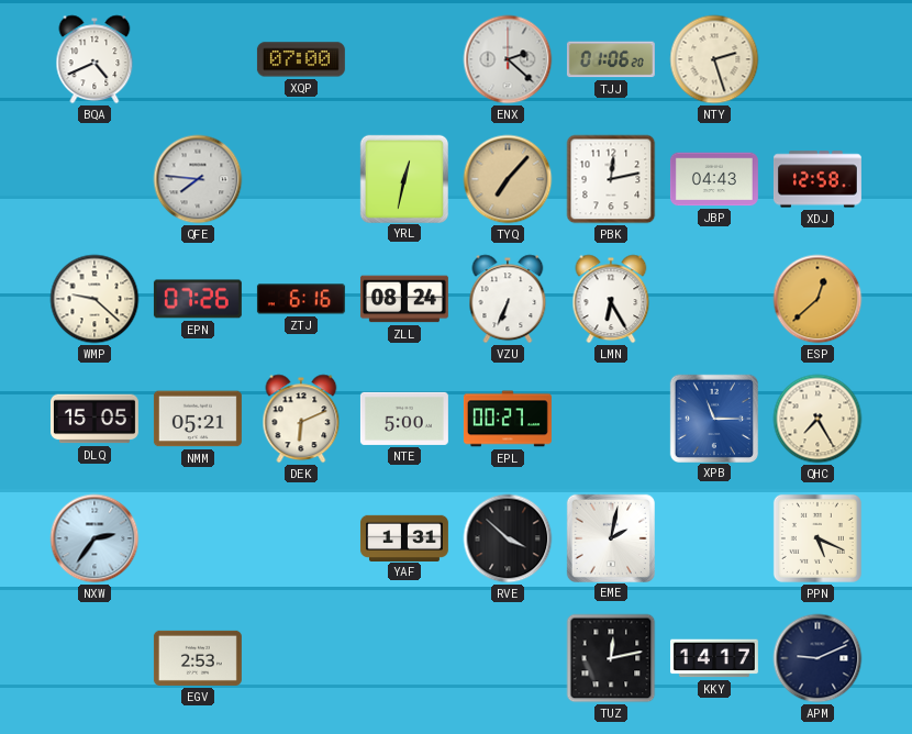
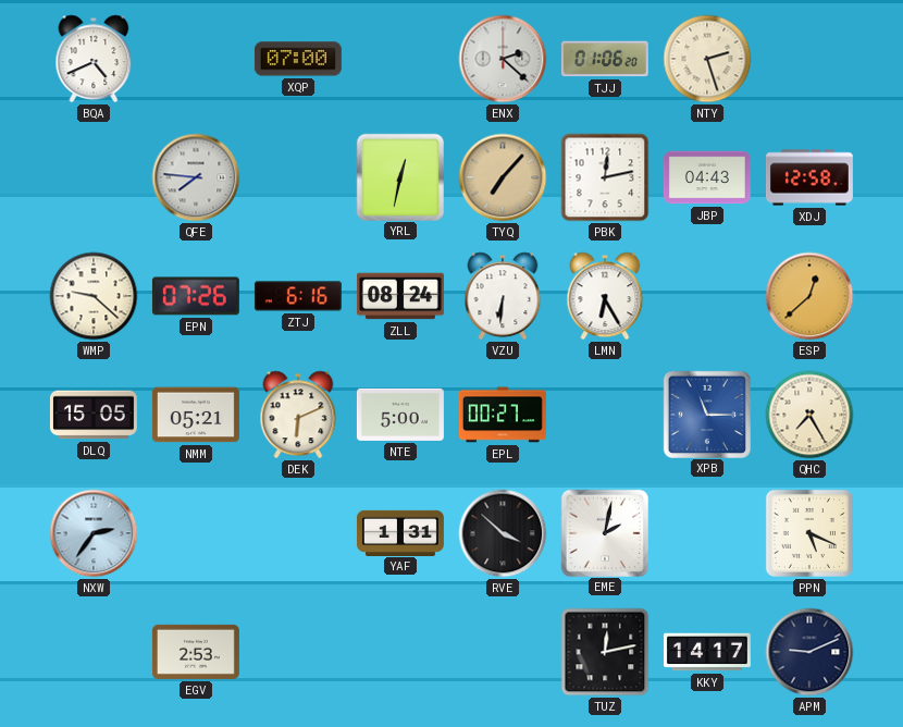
VZU: 6:34 -> 6:31
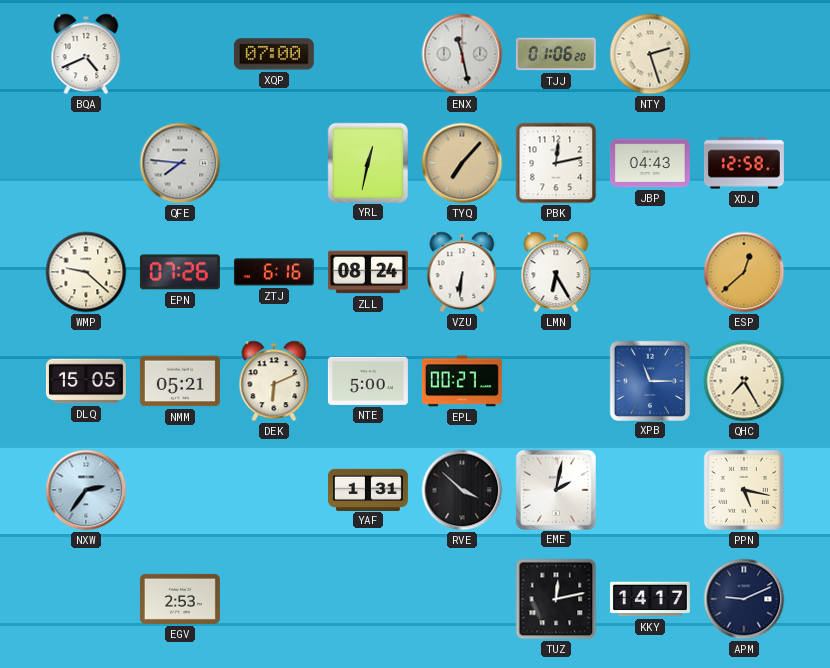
ENX: 2:22 -> 11:28
PPN: 5:19 -> 5:17
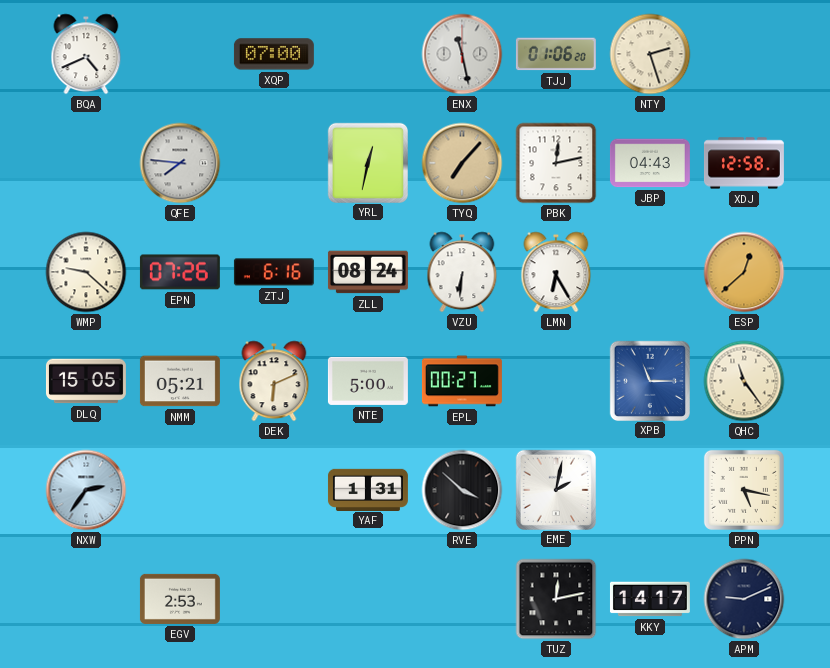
QHC: 7:25 -> 11:24
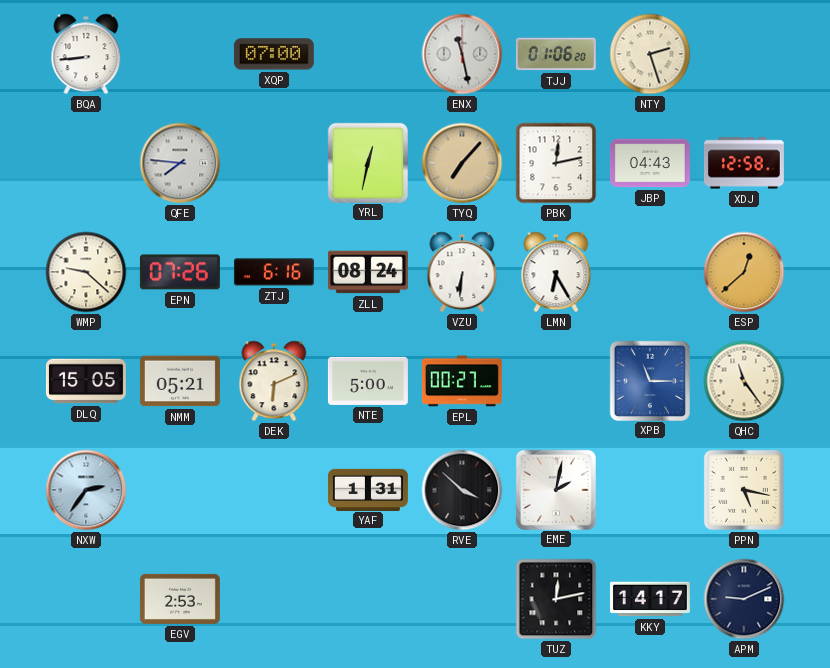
BQA: 4:41 -> 8:44
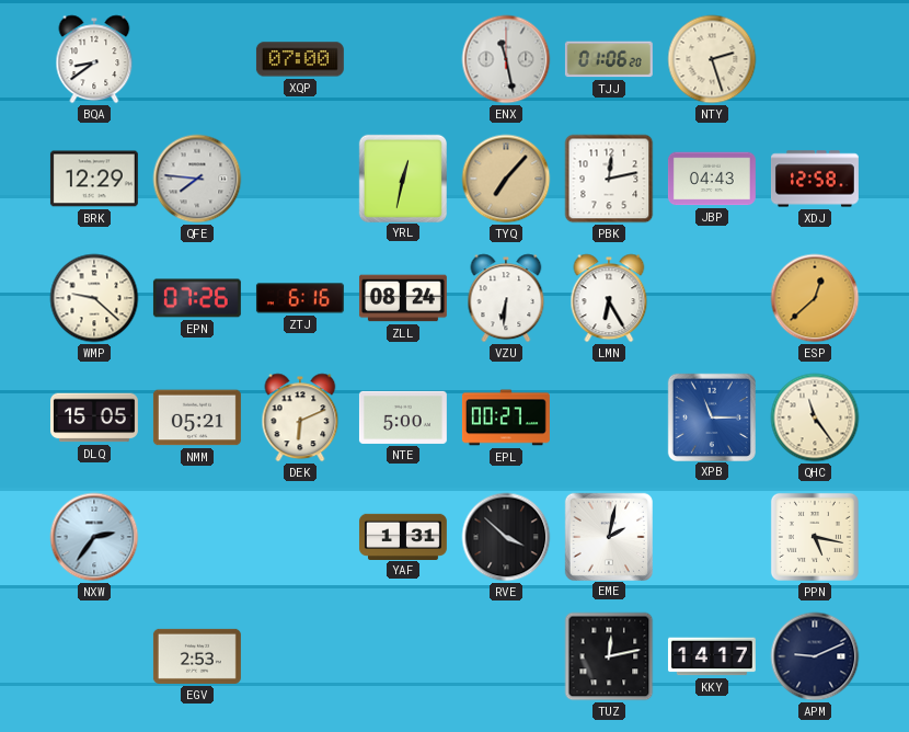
BQA: 8:44 -> 8:39
BRK: none -> 12:29
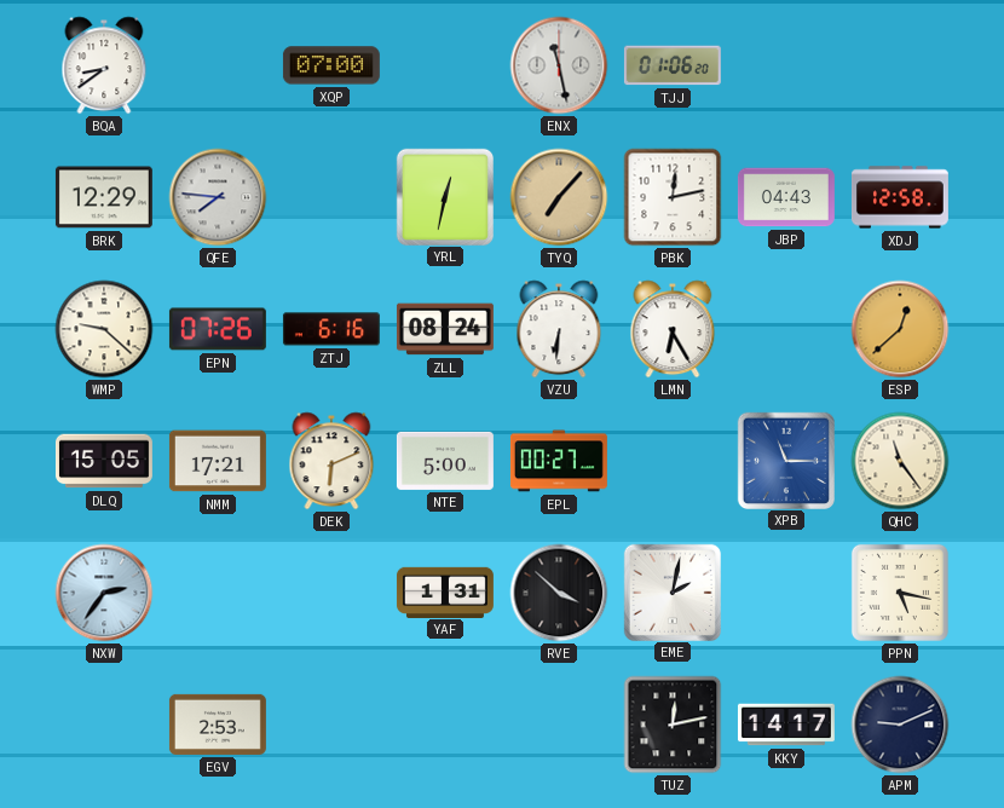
NTY: 2:27 -> none
NMM: 05:21 -> 17:21
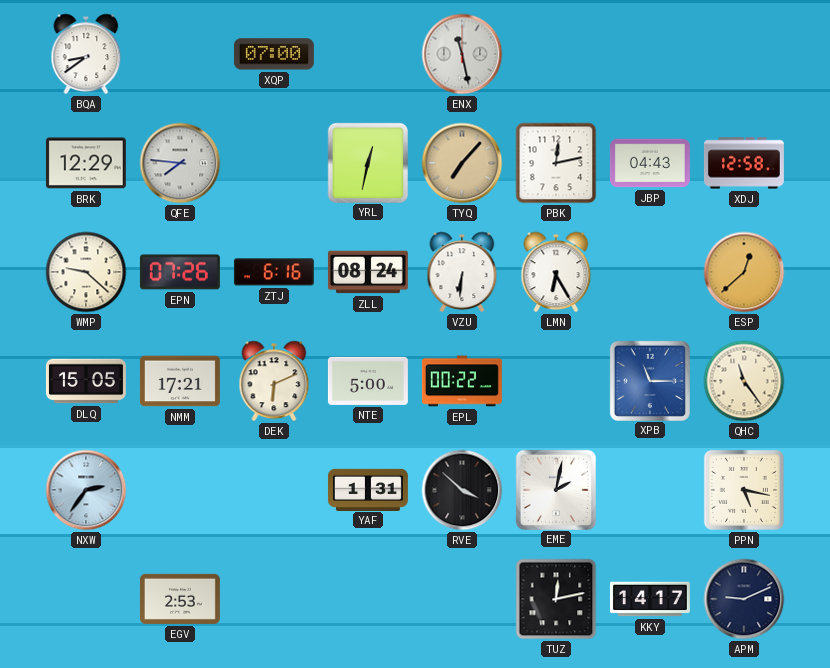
TJJ: 01:06 -> none
EPL: 00:27 -> 00:22
